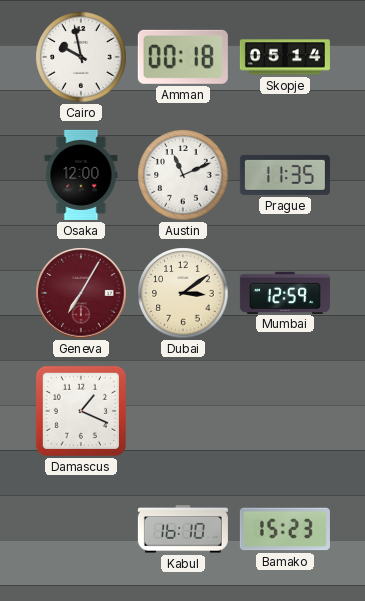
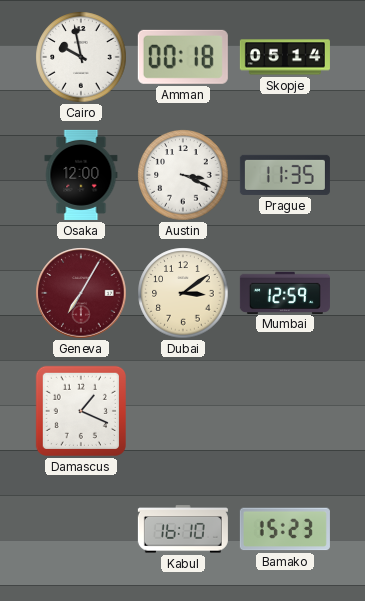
Austin: 11:11 -> 3:19
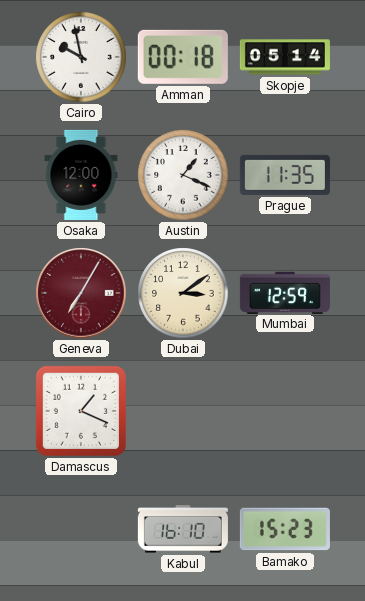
Austin: 3:19 -> 1:19
